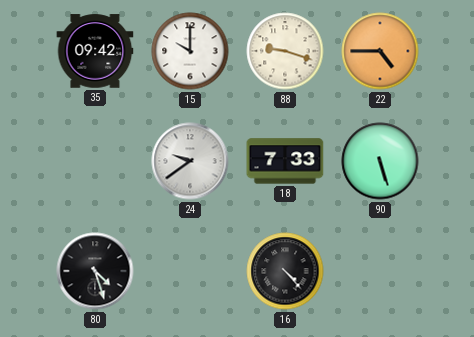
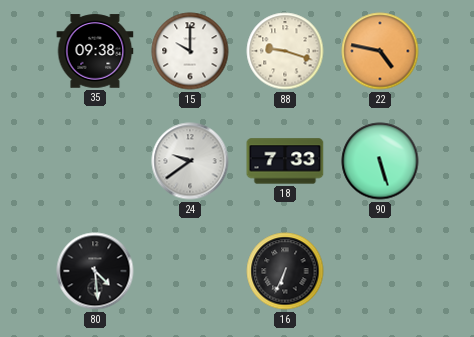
35: 09:42 -> 09:38
22: 4:45 -> 4:47
80: 4:27 -> 4:29
16: 4:23 -> 6:34
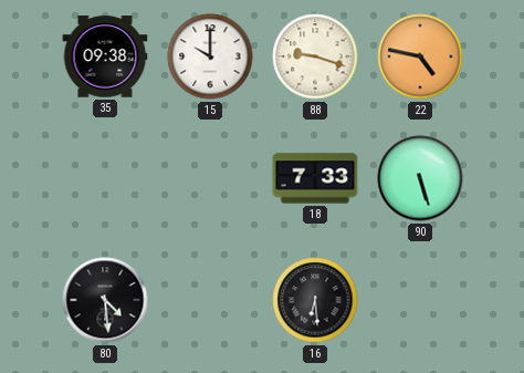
24: 9:39 -> none
16: 6:34 -> 6:29
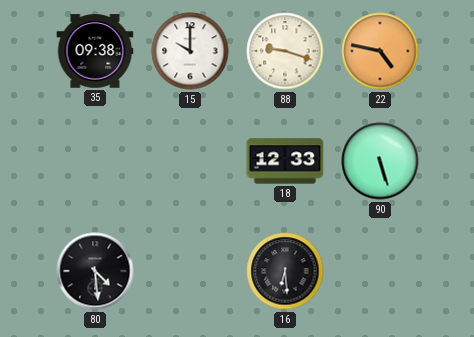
18: 7:33 -> 12:33
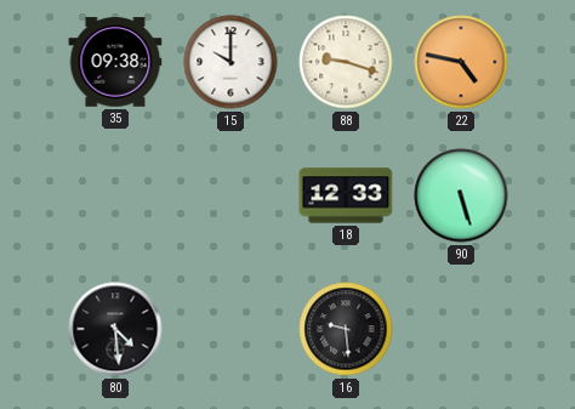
16: 6:29 -> 9:29
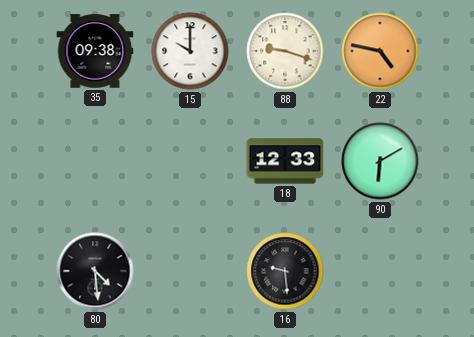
90: 5:27 -> 6:10
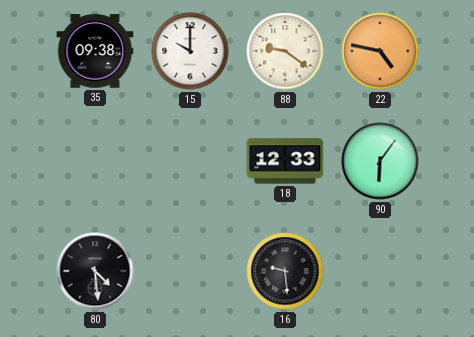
88: 9:18 -> 9:21
90: 6:10 -> 6:06
